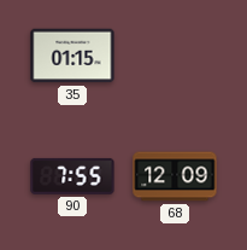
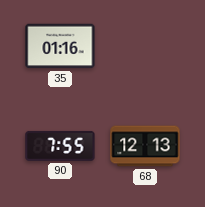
35: 01:15 -> 01:16
68: 12:09 -> 12:13
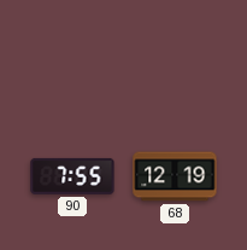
35: 01:16 -> none
68: 12:13 -> 12:19
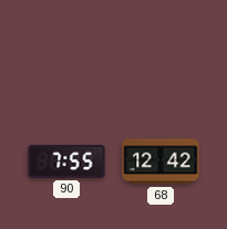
68: 12:19 -> 12:42
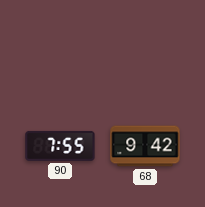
68: 12:42 -> 9:42
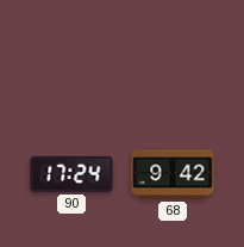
90: 7:55 -> 17:24
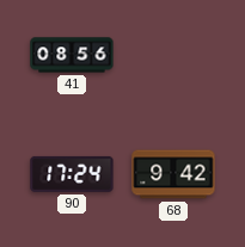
41: none -> 08:56
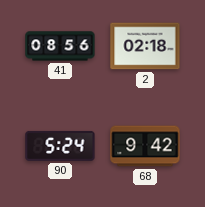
2: none -> 02:18
90: 17:24 -> 5:24
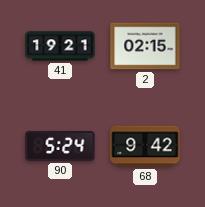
41: 08:56 -> 19:21
2: 02:18 -> 02:15
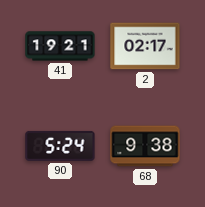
2: 02:15 -> 02:17
68: 9:42 -> 9:38
